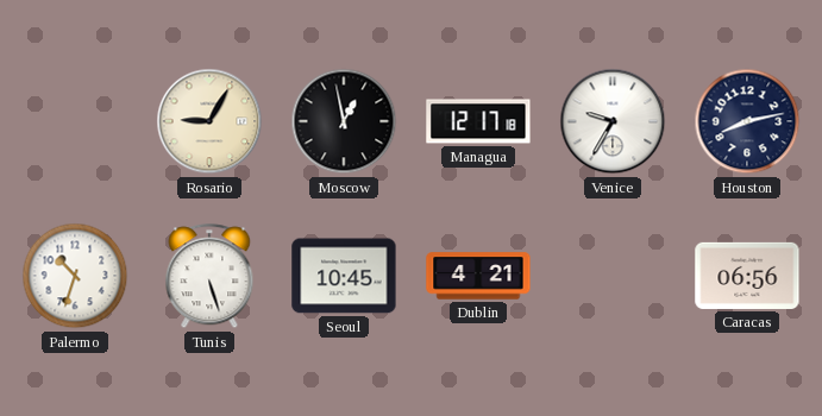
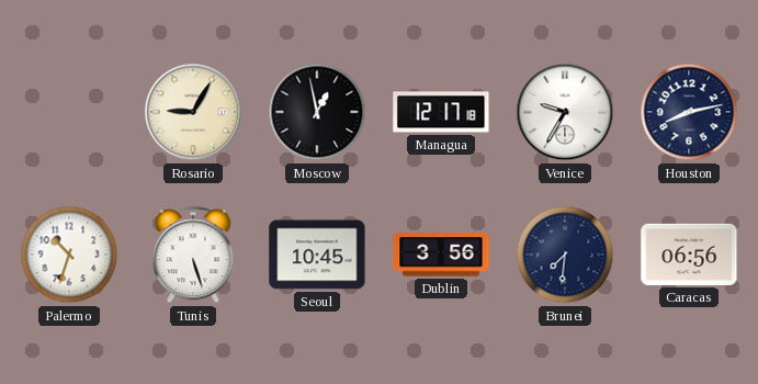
Dublin: 4:21 -> 3:56
Brunei: none -> 7:31
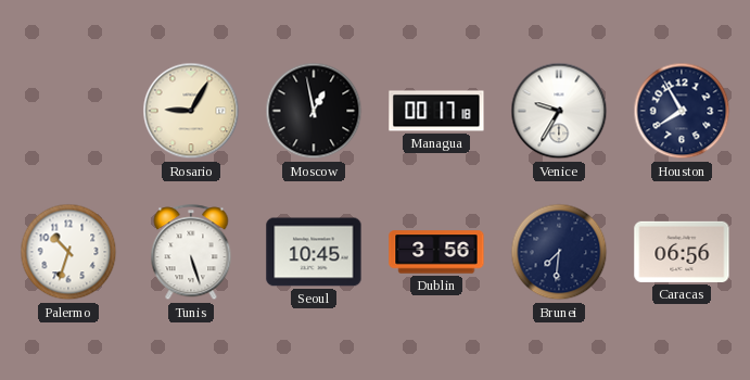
Managua: 12:17 -> 00:17
Houston: 8:13 -> 7:55
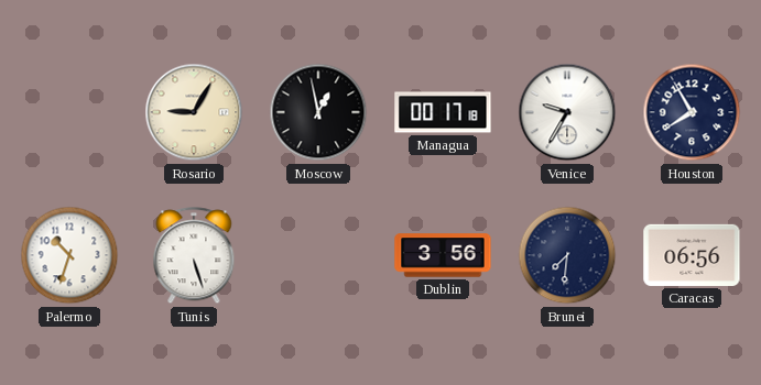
Seoul: 10:45 -> none
